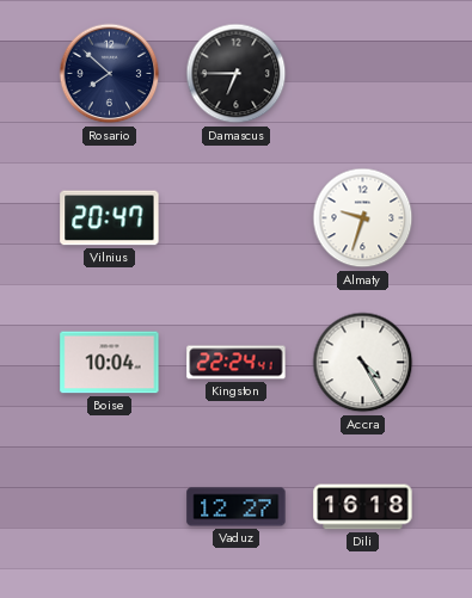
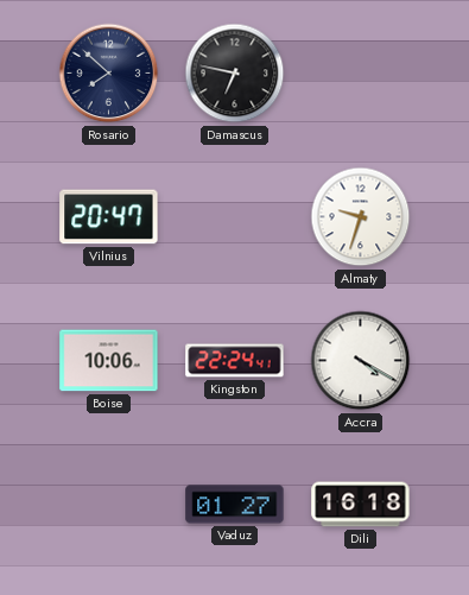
Damascus: 6:45 -> 6:47
Boise: 10:04 -> 10:06
Accra: 4:25 -> 4:20
Vaduz: 12:27 -> 01:27
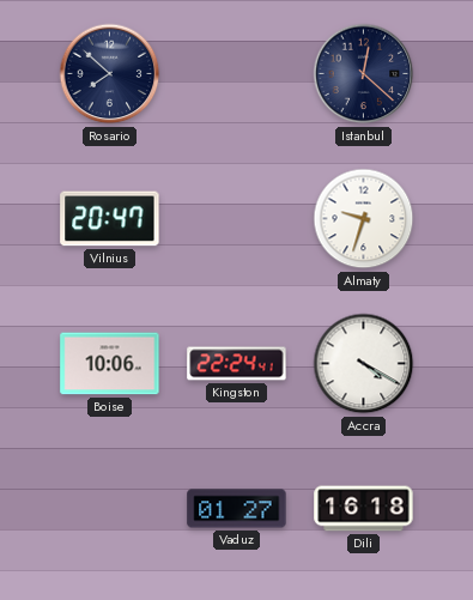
Damascus: 6:47 -> none
Istanbul: none -> 12:22
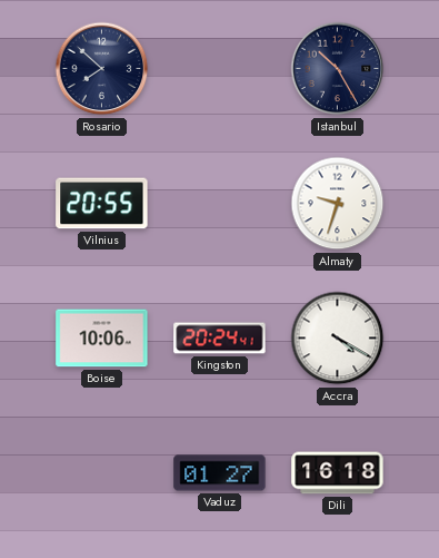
Istanbul: 12:22 -> 10:25
Vilnius: 20:47 -> 20:55
Kingston: 22:24 -> 20:24
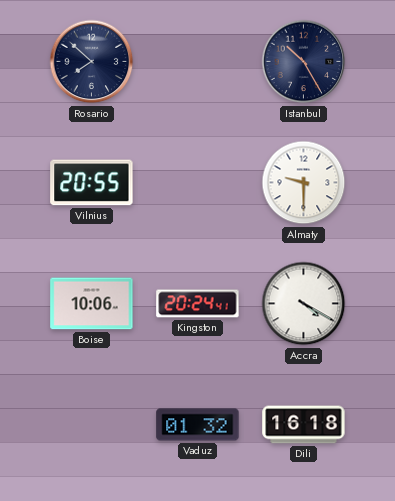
Almaty: 9:33 -> 9:30
Vaduz: 01:27 -> 01:32
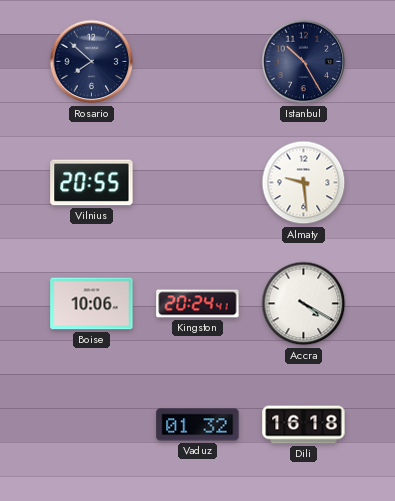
Almaty: 9:30 -> 9:29
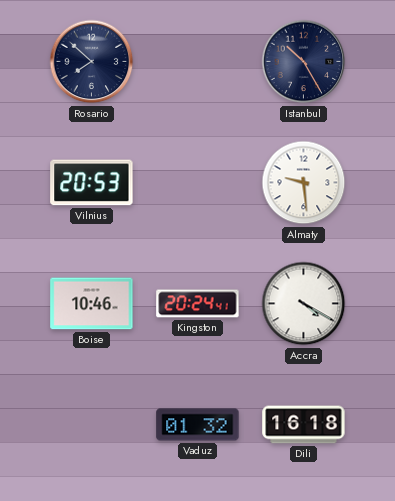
Vilnius: 20:55 -> 20:53
Boise: 10:06 -> 10:46
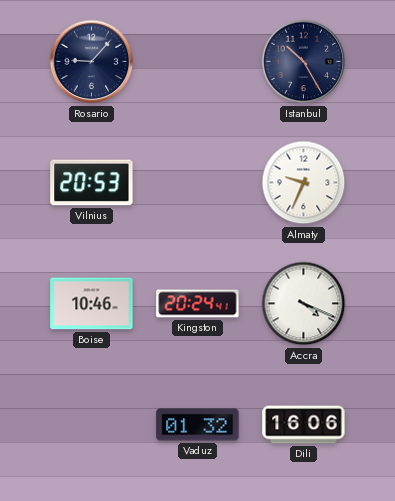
Rosario: 7:52 -> 9:07
Almaty: 9:29 -> 9:34
Accra: 4:20 -> 4:19
Dili: 16:18 -> 16:06
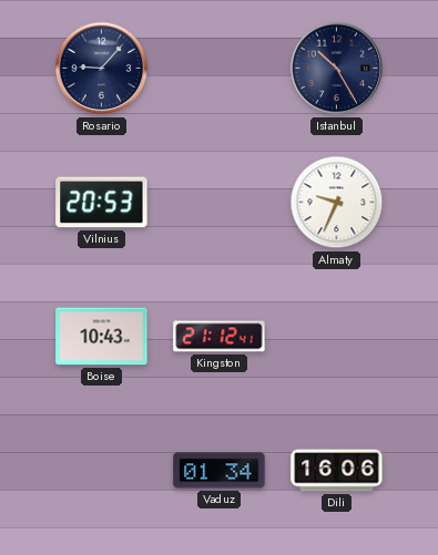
Boise: 10:46 -> 10:43
Kingston: 20:24 -> 21:12
Accra: 4:19 -> none
Vaduz: 01:32 -> 01:34
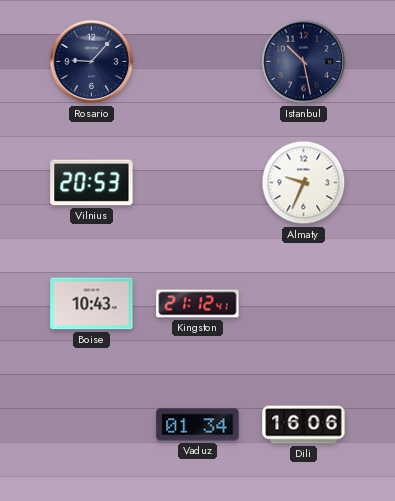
Istanbul: 10:25 -> 10:28
